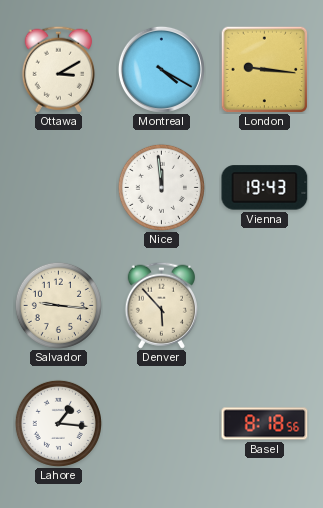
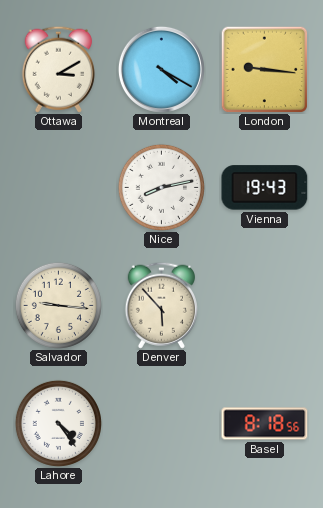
Nice: 11:59 -> 8:13
Lahore: 1:16 -> 4:24
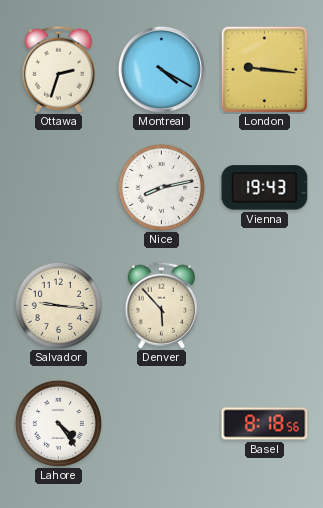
Ottawa: 3:10 -> 2:33
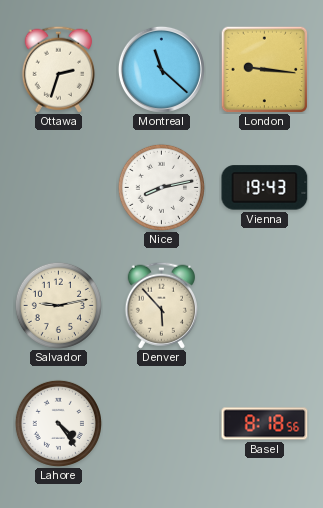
Montreal: 4:20 -> 11:22
Salvador: 9:16 -> 9:13
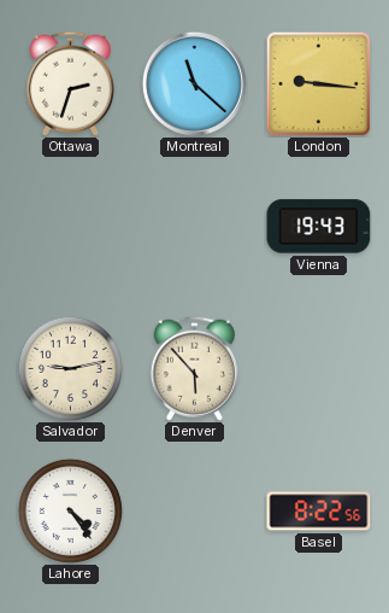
Nice: 8:13 -> none
Basel: 8:18 -> 8:22
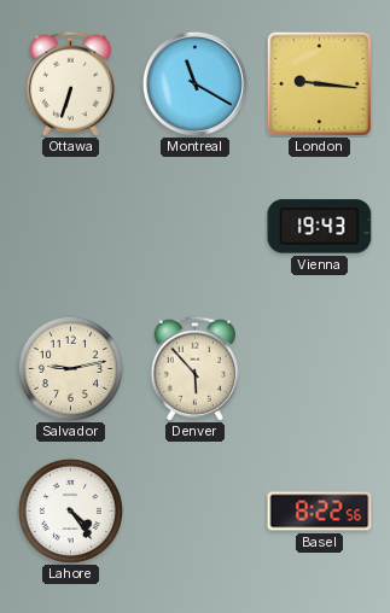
Ottawa: 2:33 -> 6:33
Montreal: 11:22 -> 11:20
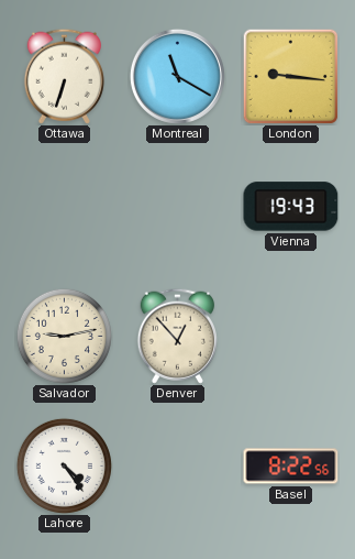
Denver: 5:53 -> 12:53
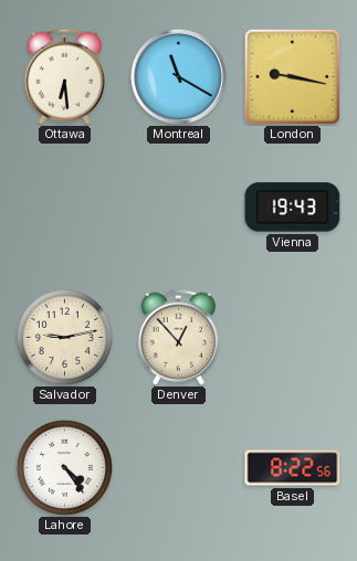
Ottawa: 6:33 -> 6:29
London: 9:16 -> 9:17
